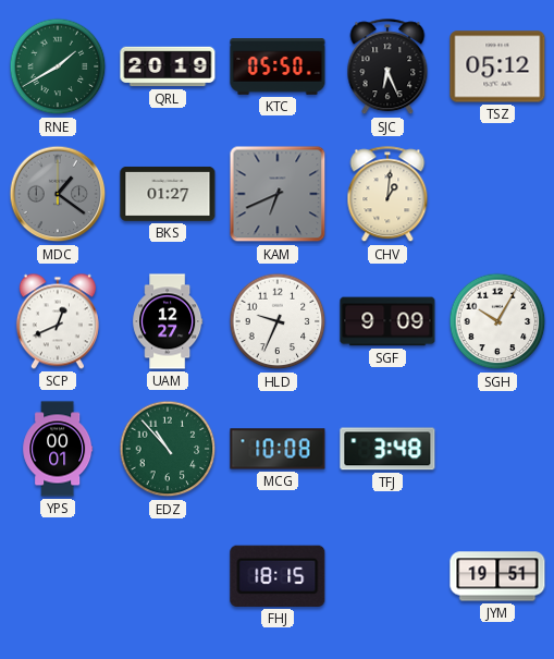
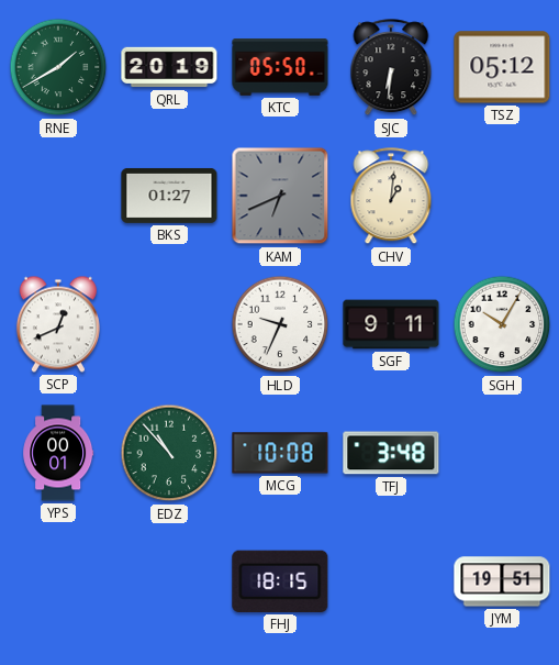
SJC: 6:26 -> 6:31
MDC: 1:21 -> none
UAM: 12:27 -> none
SGF: 9:09 -> 9:11
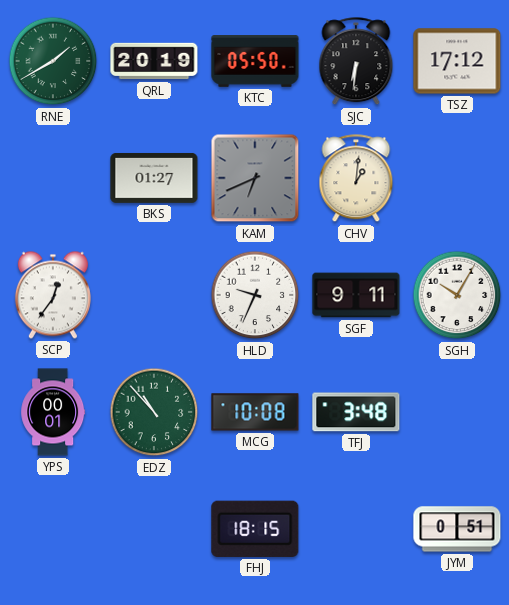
TSZ: 05:12 -> 17:12
SCP: 12:41 -> 12:36
JYM: 19:51 -> 0:51
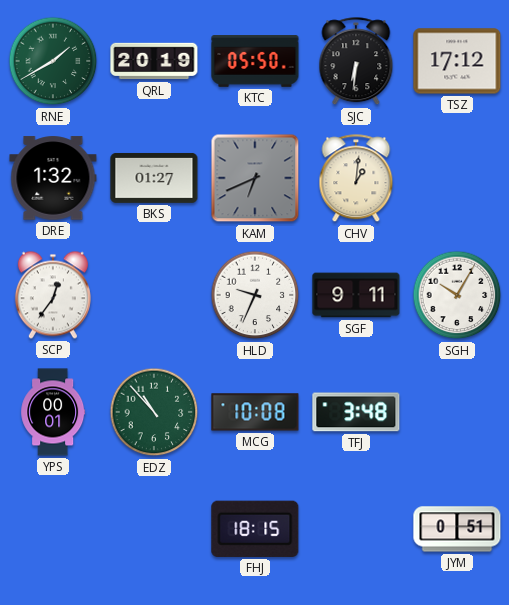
DRE: none -> 1:32
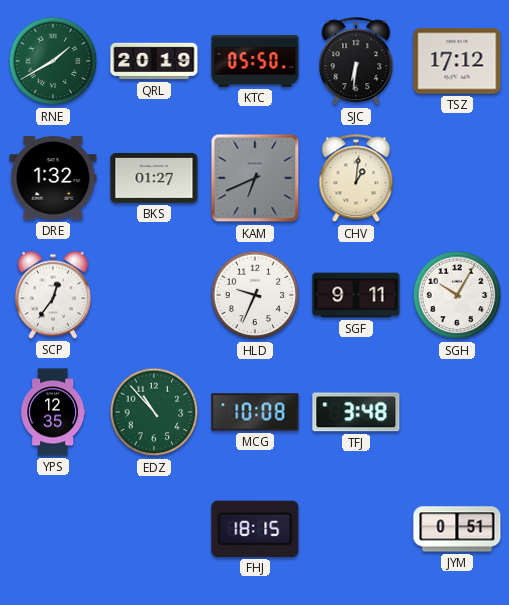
YPS: 00:01 -> 12:35
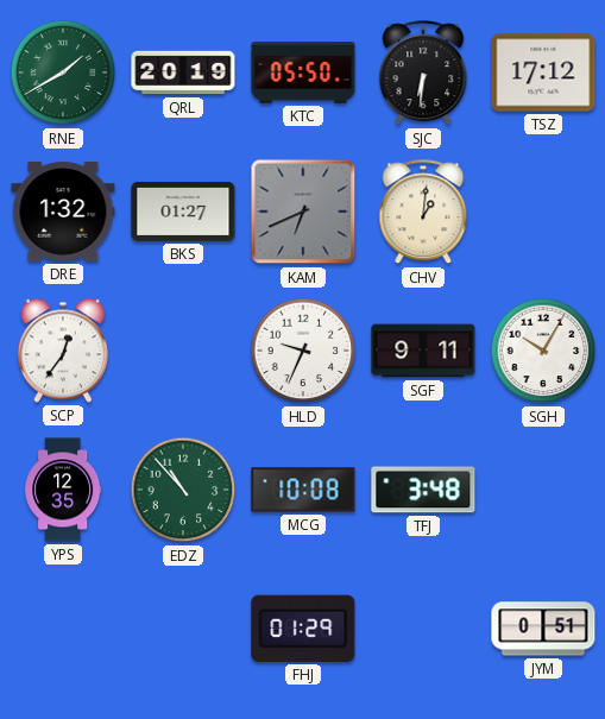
FHJ: 18:15 -> 01:29
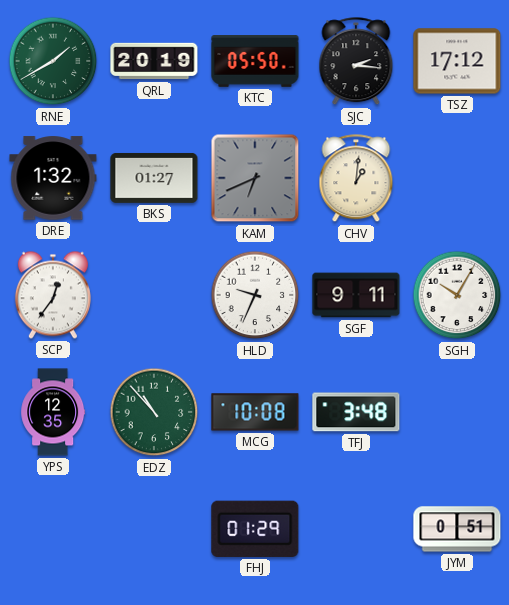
SJC: 6:31 -> 2:16
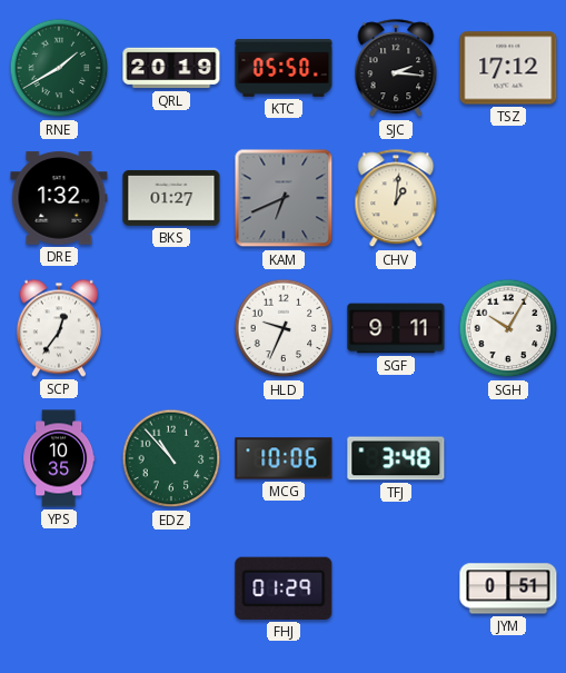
YPS: 12:35 -> 10:35
MCG: 10:08 -> 10:06
